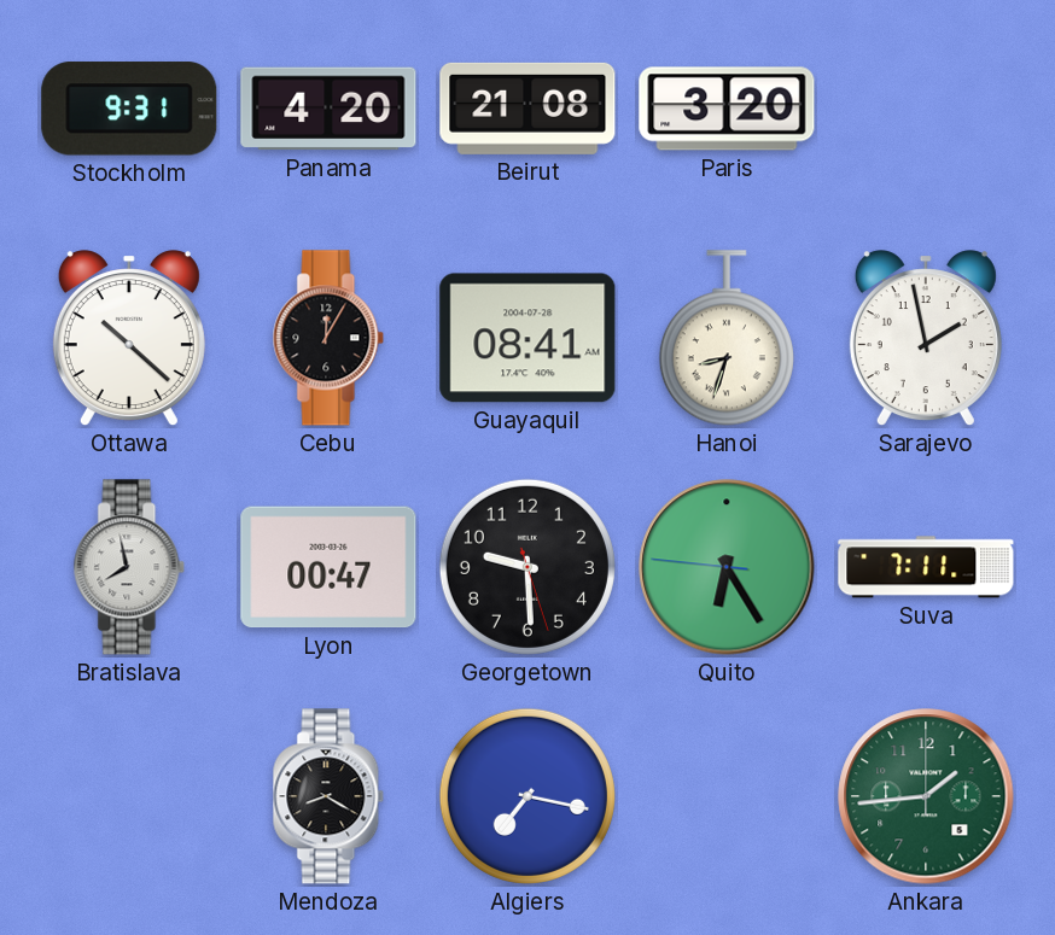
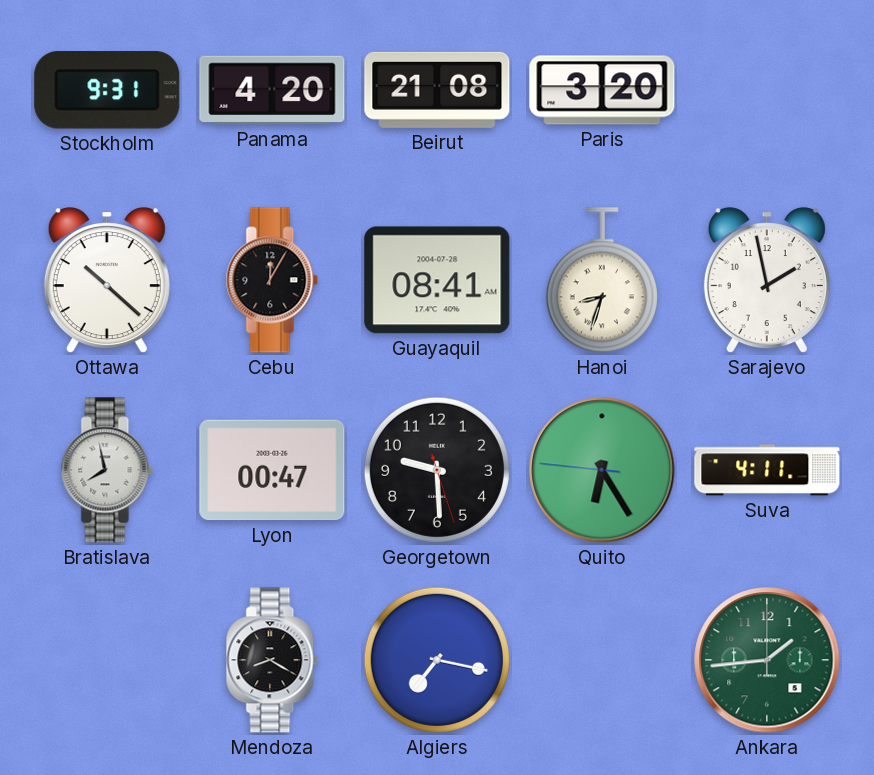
Suva: 7:11 -> 4:11
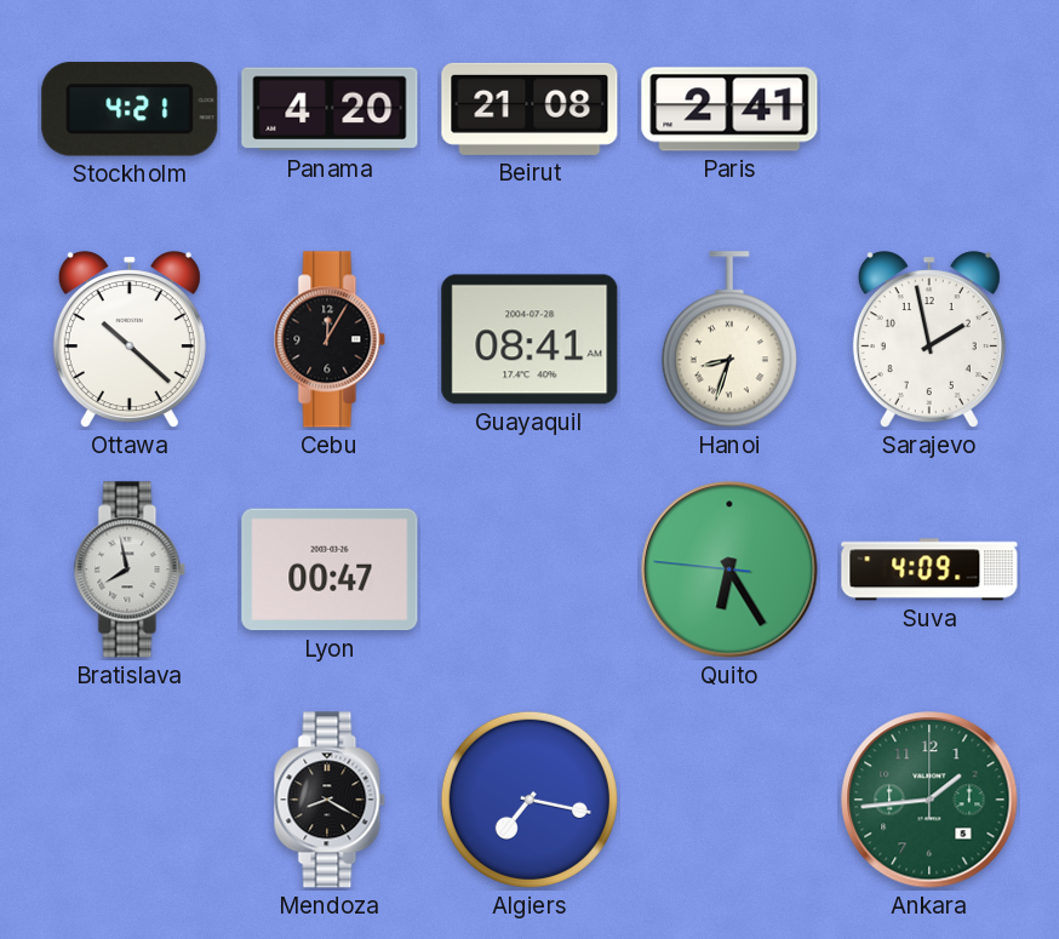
Stockholm: 9:31 -> 4:21
Paris: 3:20 -> 2:41
Georgetown: 9:29 -> none
Suva: 4:11 -> 4:09
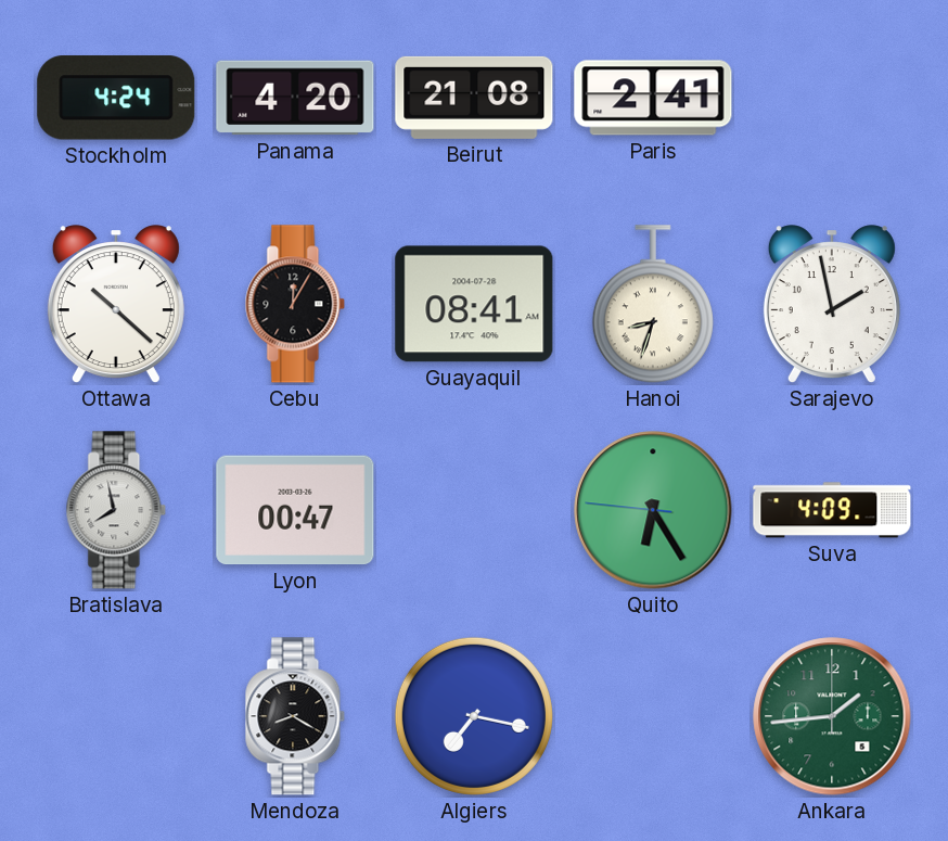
Stockholm: 4:21 -> 4:24
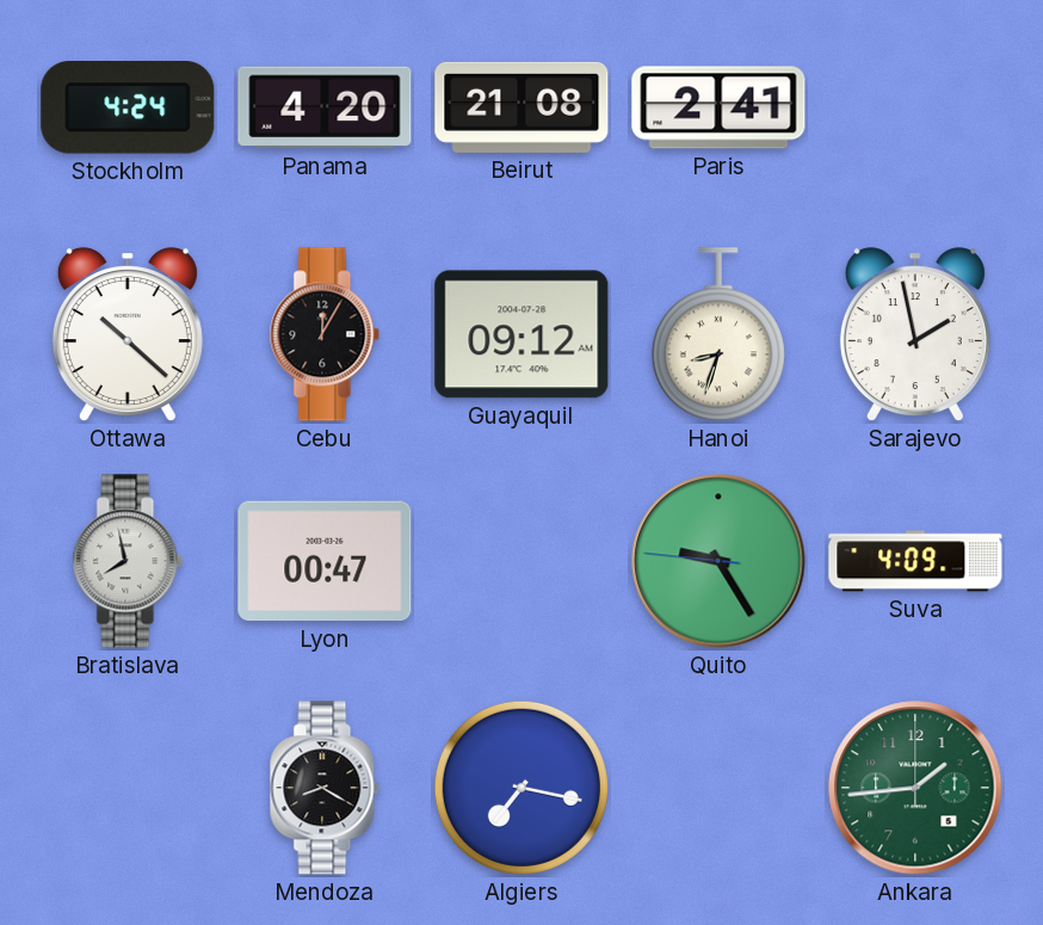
Guayaquil: 08:41 -> 09:12
Quito: 6:24 -> 9:24
